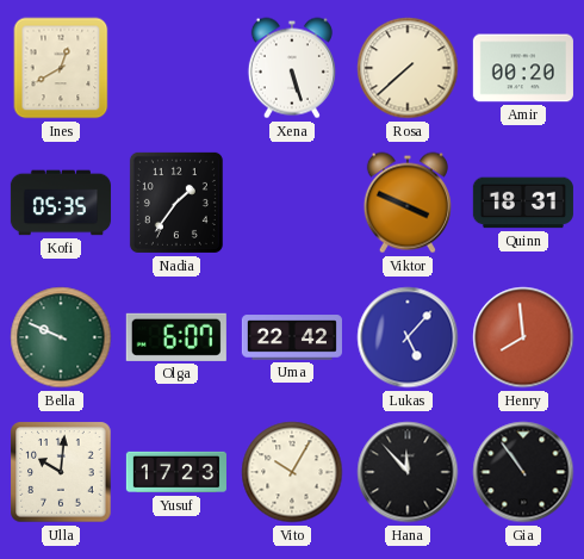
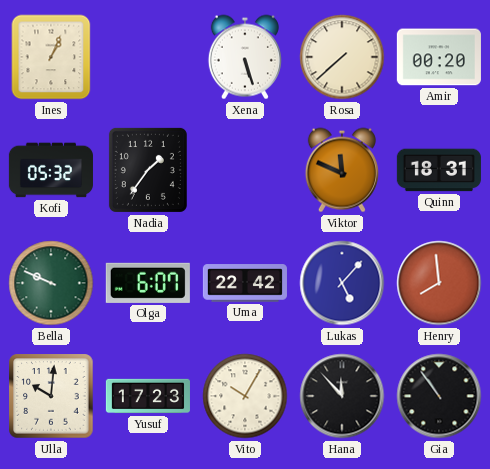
Ines: 12:40 -> 1:04
Kofi: 05:35 -> 05:32
Viktor: 3:49 -> 11:49
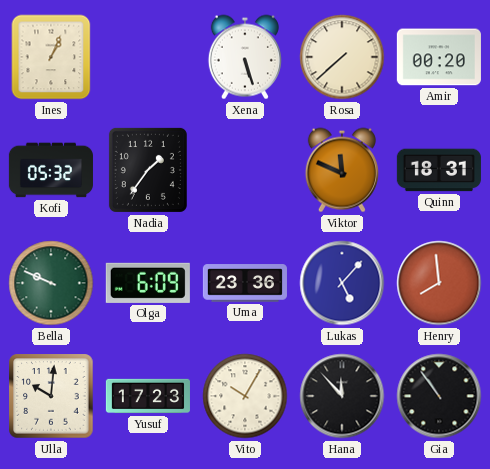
Olga: 6:07 -> 6:09
Uma: 22:42 -> 23:36
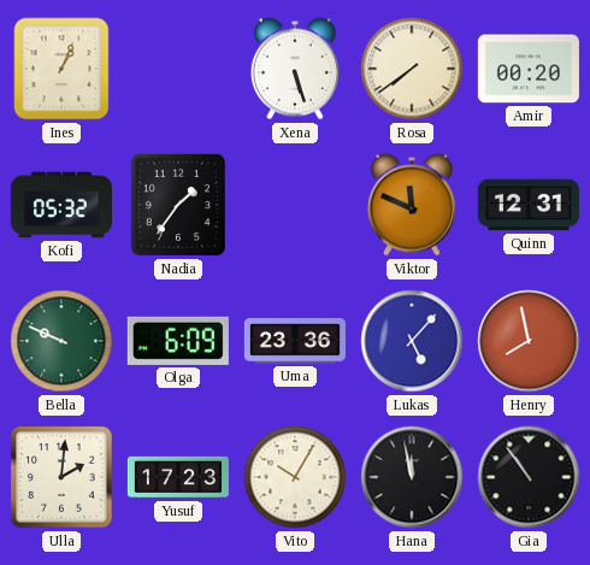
Rosa: 7:38 -> 7:39
Quinn: 18:31 -> 12:31
Henry: 7:59 -> 7:58
Ulla: 10:01 -> 2:01
Hana: 11:53 -> 11:58
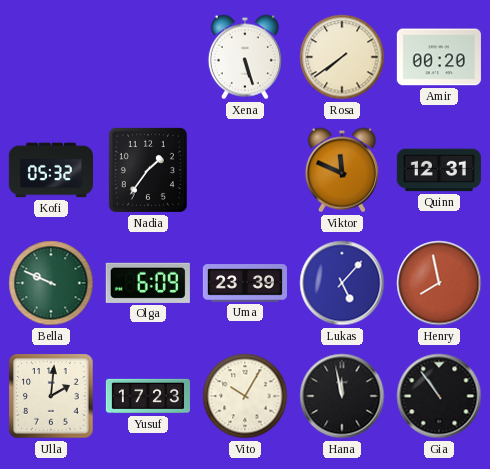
Ines: 1:04 -> none
Uma: 23:36 -> 23:39
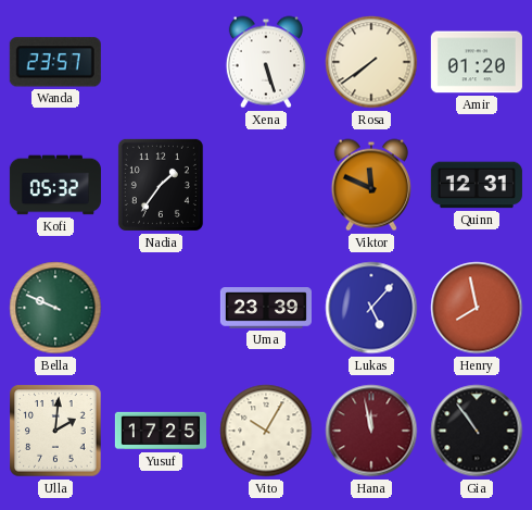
Wanda: none -> 23:57
Amir: 00:20 -> 01:20
Olga: 6:09 -> none
Yusuf: 17:23 -> 17:25
Hana dial: black -> burgundy
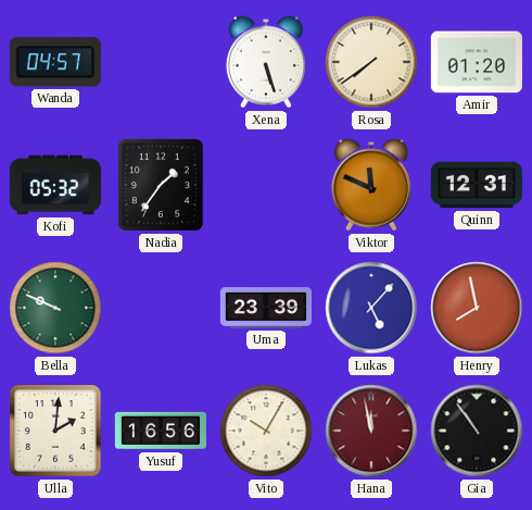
Wanda: 23:57 -> 04:57
Yusuf: 17:25 -> 16:56
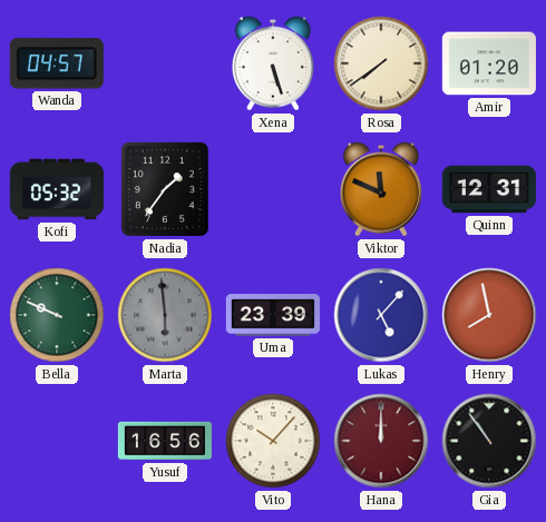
Marta: none -> 5:59
Ulla: 2:01 -> none
Vito: 10:05 -> 10:07
Hana: 11:58 -> 12:00
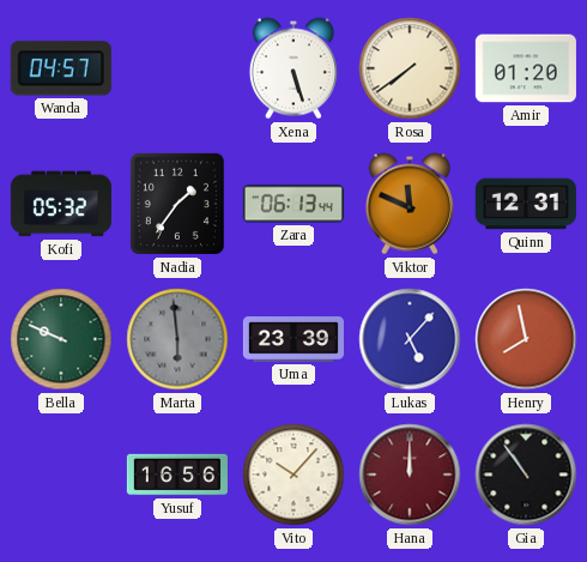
Zara: none -> 06:13
